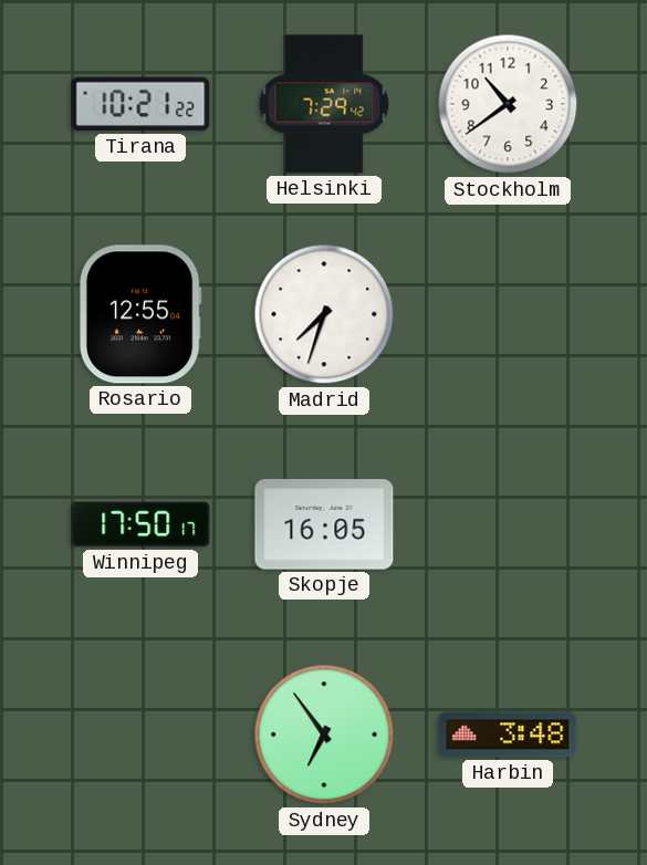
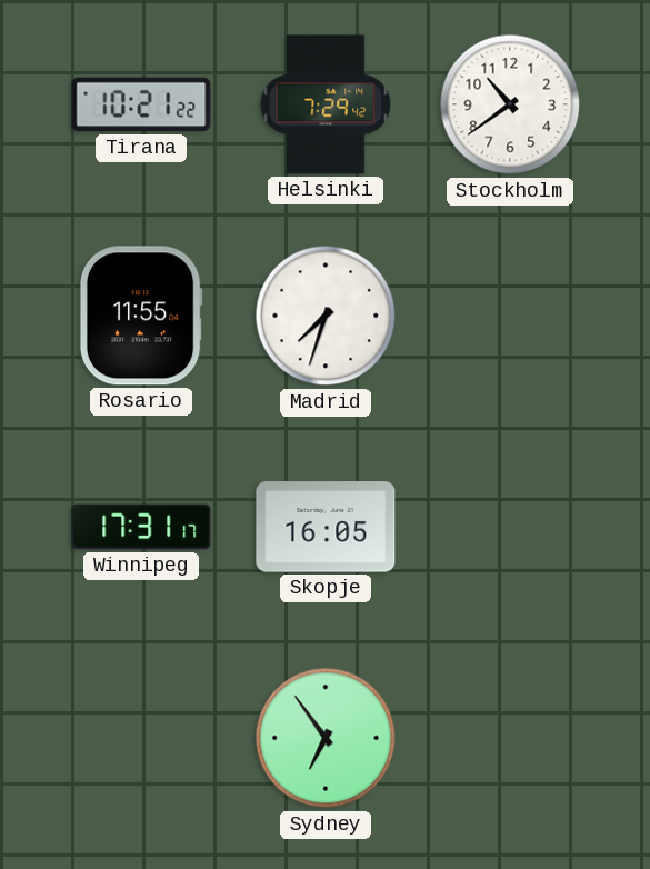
Rosario: 12:55 -> 11:55
Winnipeg: 17:50 -> 17:31
Harbin: 3:48 -> none
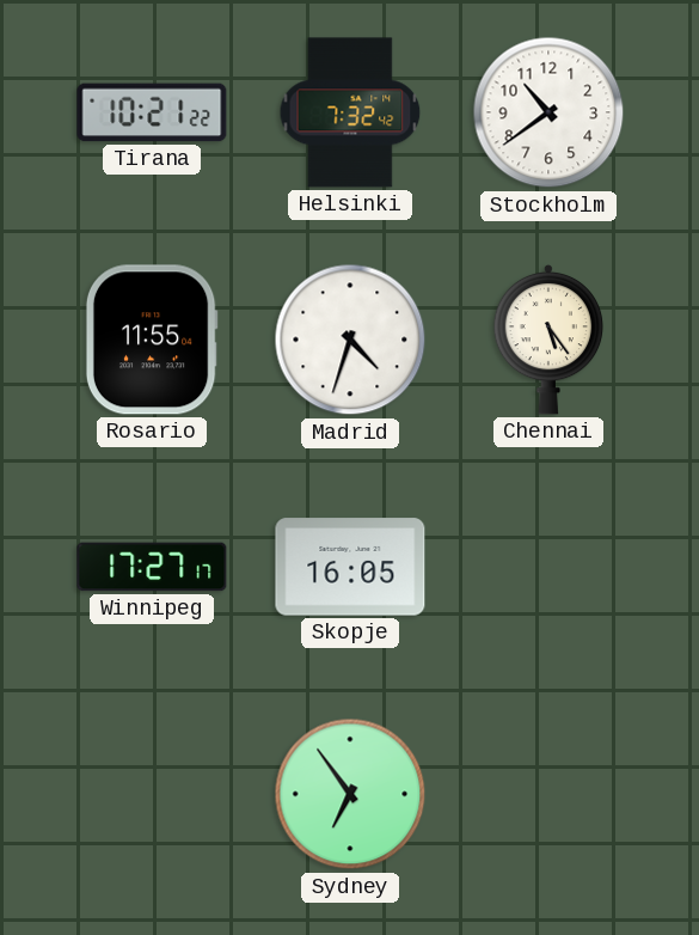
Helsinki: 7:29 -> 7:32
Madrid: 7:33 -> 4:33
Chennai: none -> 5:24
Winnipeg: 17:31 -> 17:27
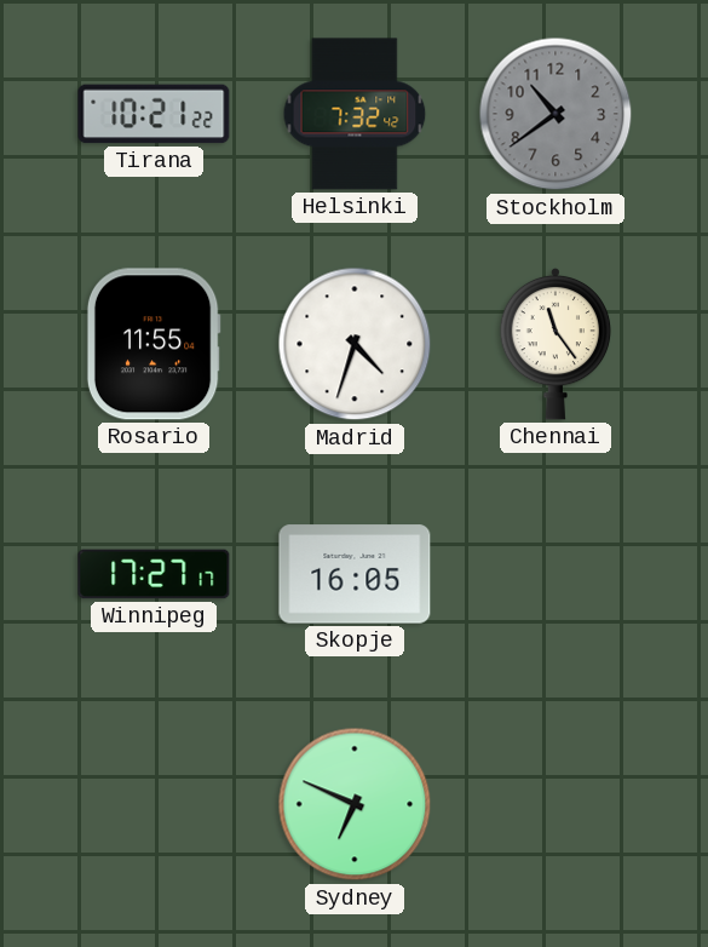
Stockholm dial: white -> grey
Chennai: 5:24 -> 11:24
Sydney: 6:54 -> 6:49
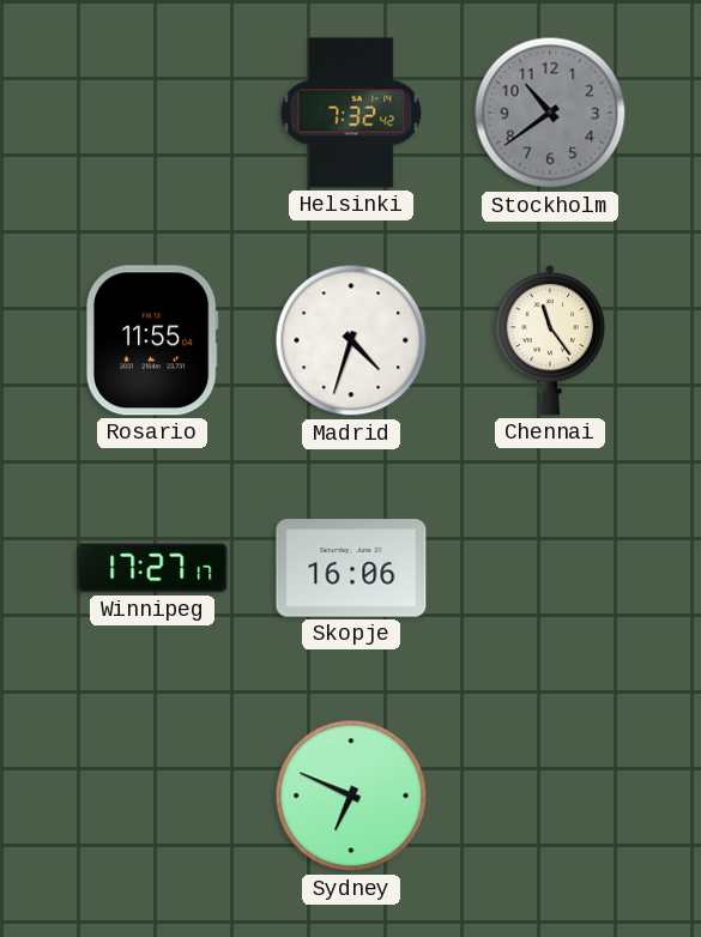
Tirana: 10:21 -> none
Skopje: 16:05 -> 16:06
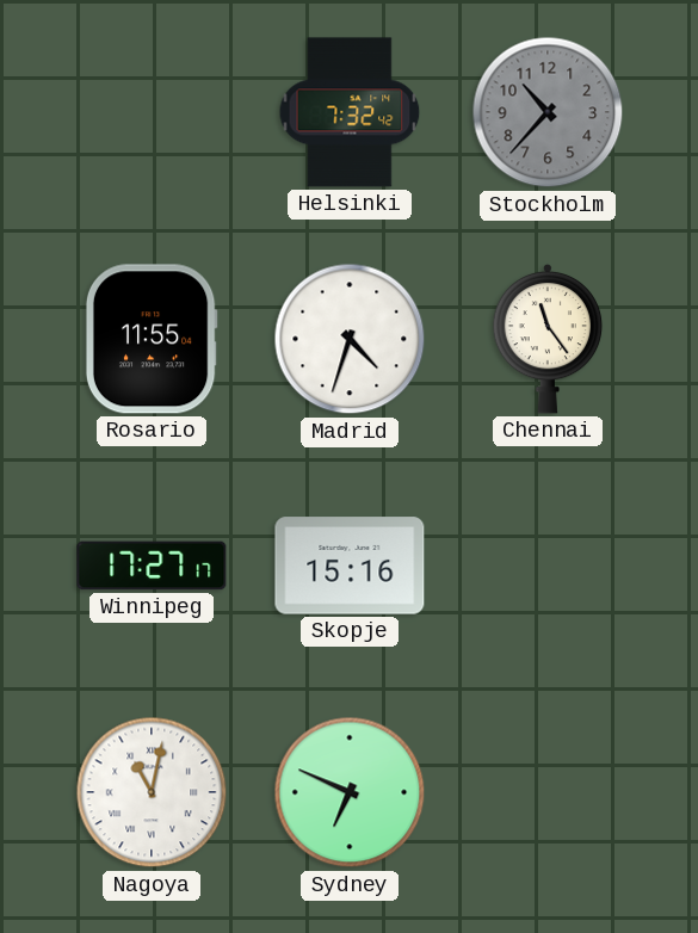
Stockholm: 10:39 -> 10:37
Skopje: 16:06 -> 15:16
Nagoya: none -> 11:02
